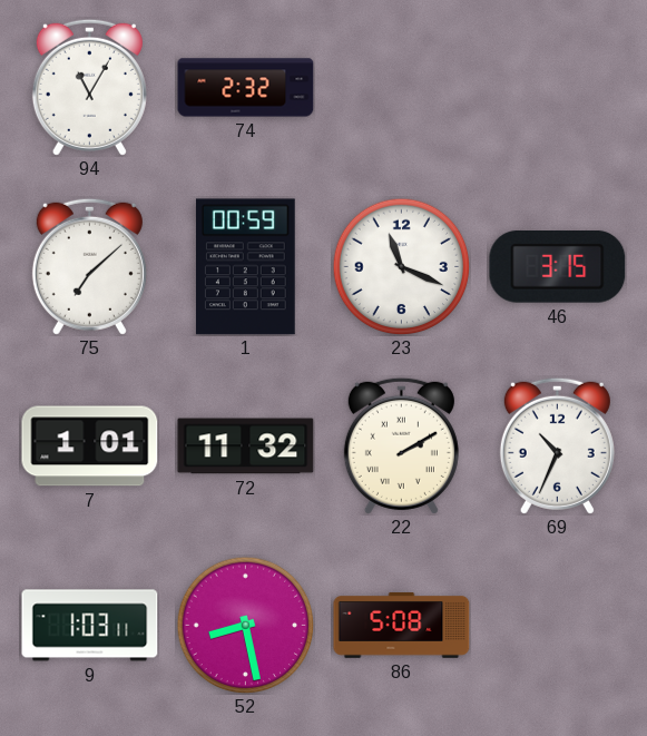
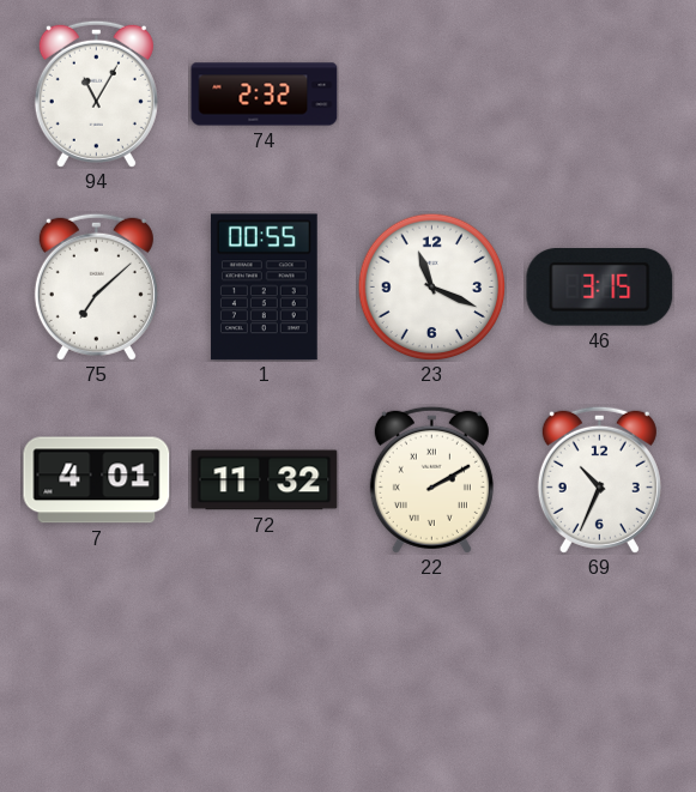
1: 00:59 -> 00:55
7: 1:01 -> 4:01
9: 1:03 -> none
52: 8:28 -> none
86: 5:08 -> none
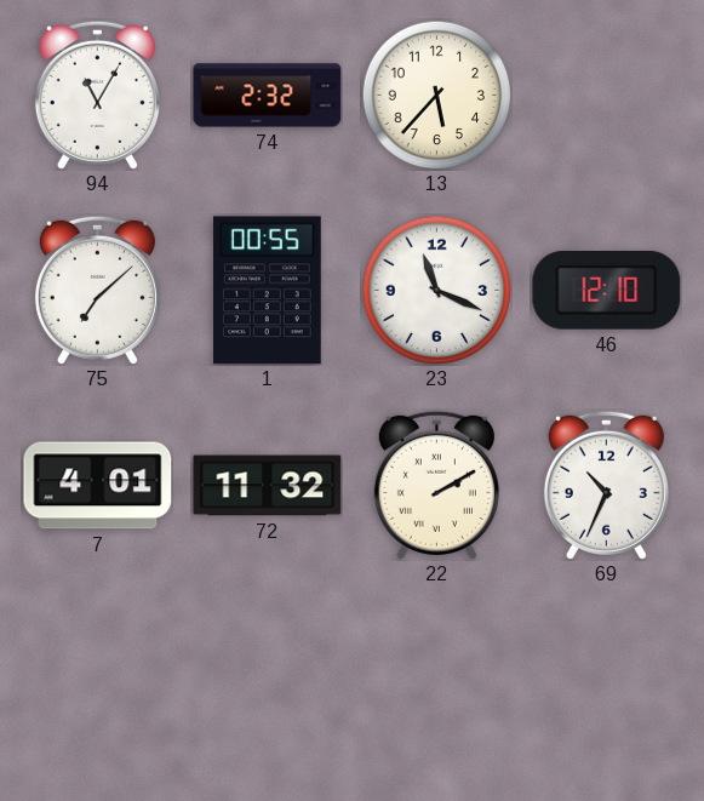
13: none -> 5:37
46: 3:15 -> 12:10
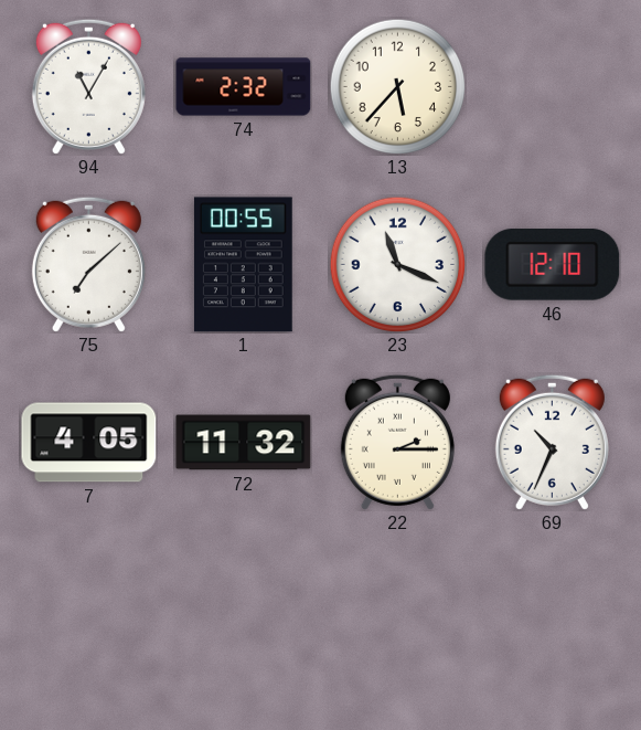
7: 4:01 -> 4:05
22: 2:10 -> 2:15
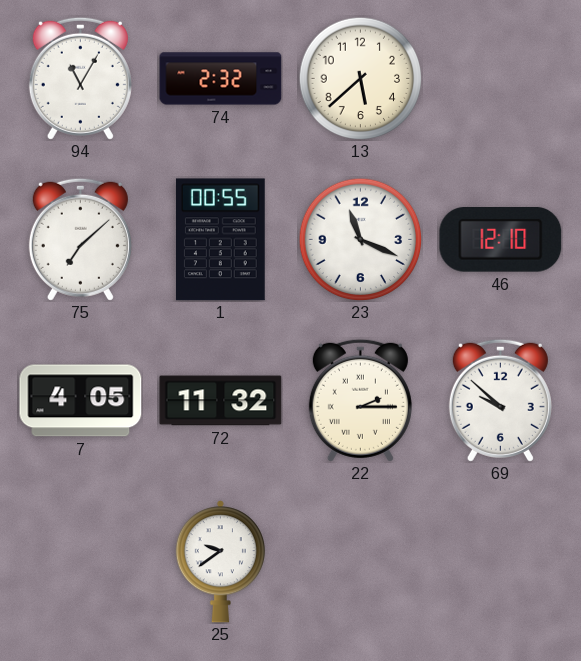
13: 5:37 -> 5:38
69: 10:34 -> 9:52
25: none -> 9:39
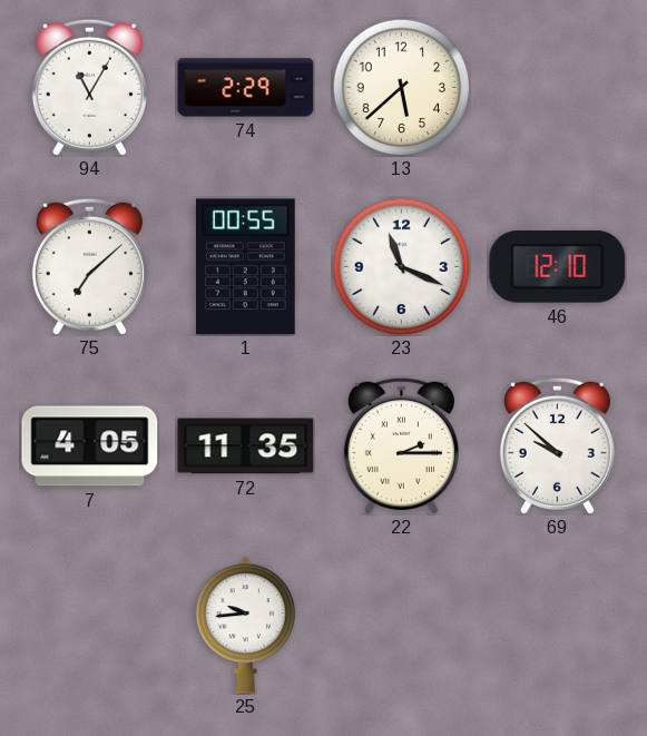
74: 2:32 -> 2:29
72: 11:32 -> 11:35
25: 9:39 -> 9:44
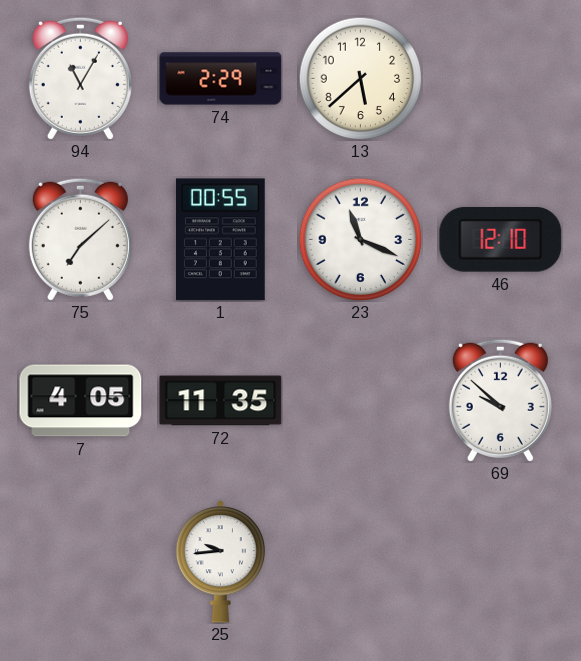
22: 2:15 -> none
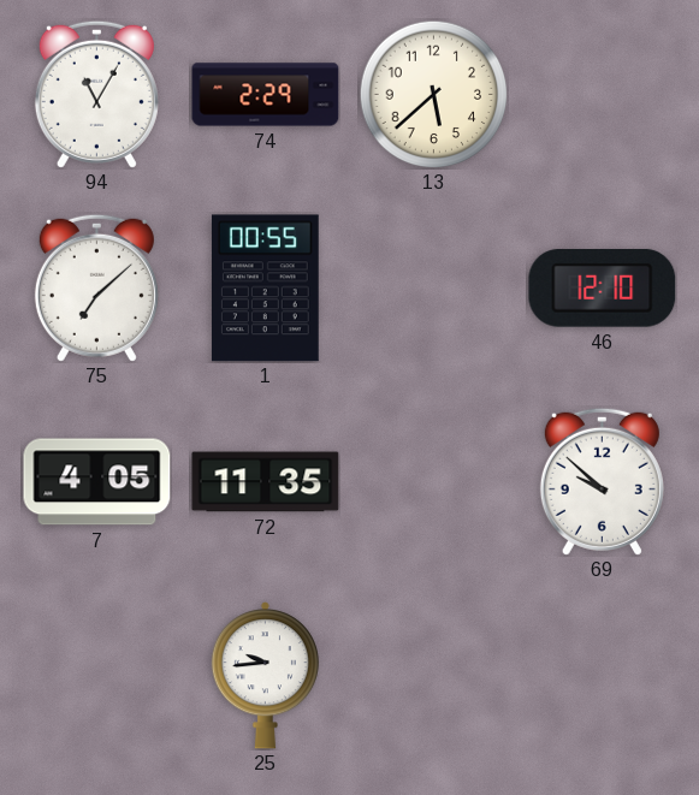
23: 11:19 -> none
